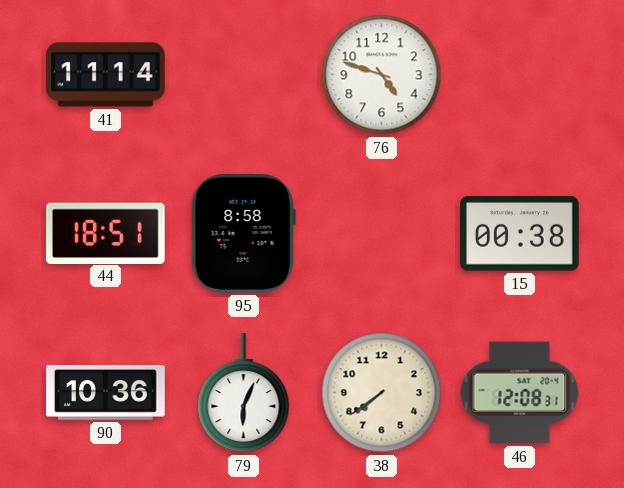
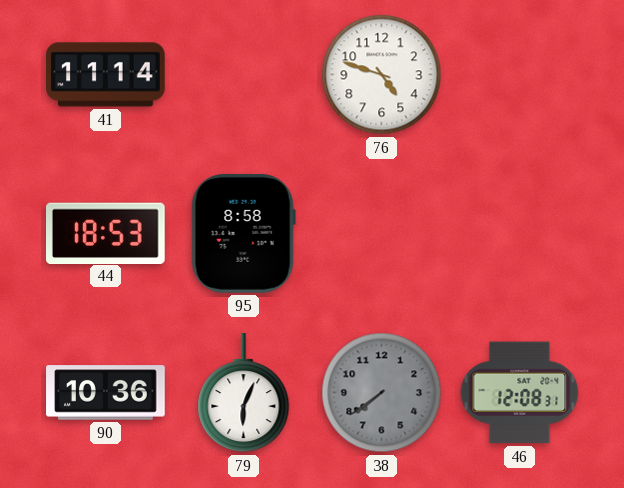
44: 18:51 -> 18:53
15: 00:38 -> none
38 dial: cream -> grey
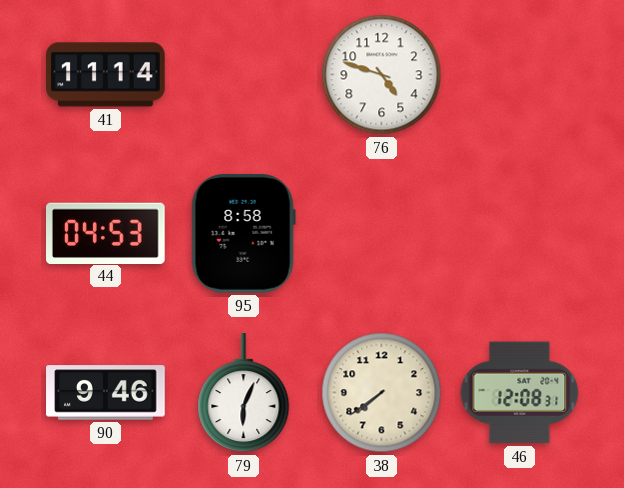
44: 18:53 -> 04:53
90: 10:36 -> 9:46
38 dial: grey -> cream
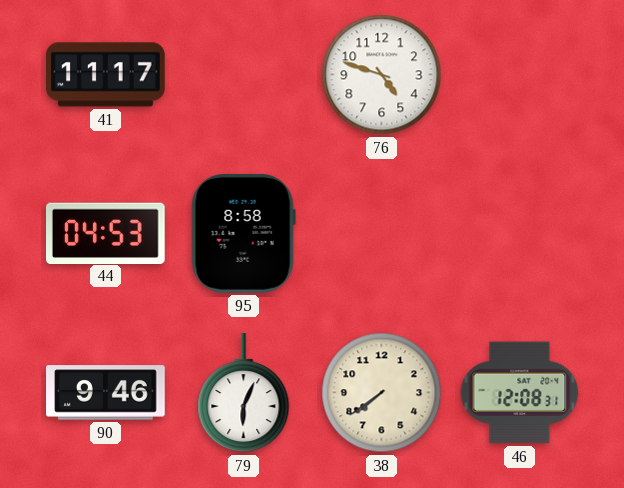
41: 11:14 -> 11:17
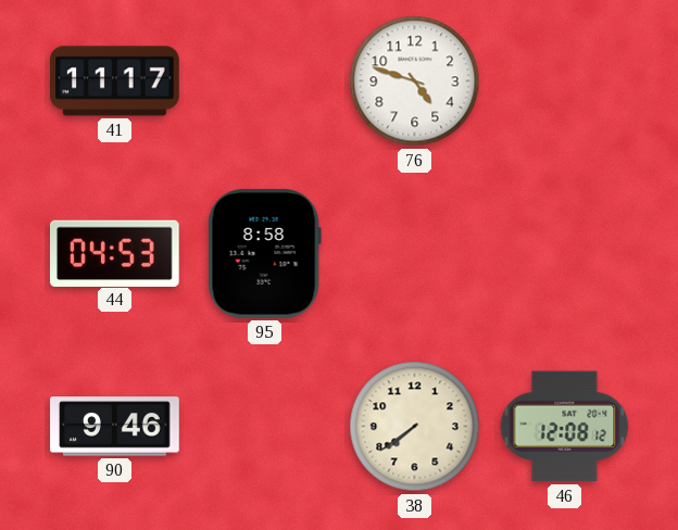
79: 6:04 -> none
46: 12:08:31 -> 12:08:12
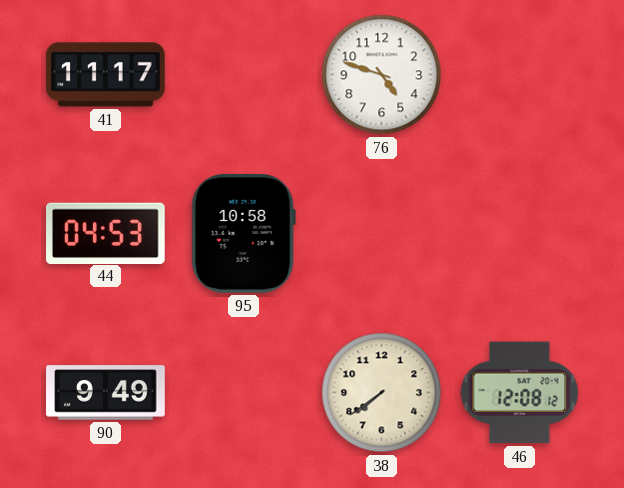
95: 8:58 -> 10:58
90: 9:46 -> 9:49
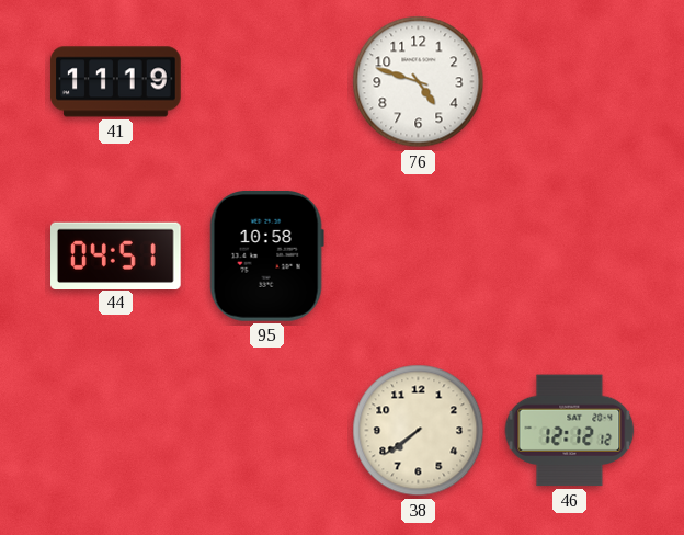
41: 11:17 -> 11:19
44: 04:53 -> 04:51
90: 9:49 -> none
46: 12:08 -> 12:12
